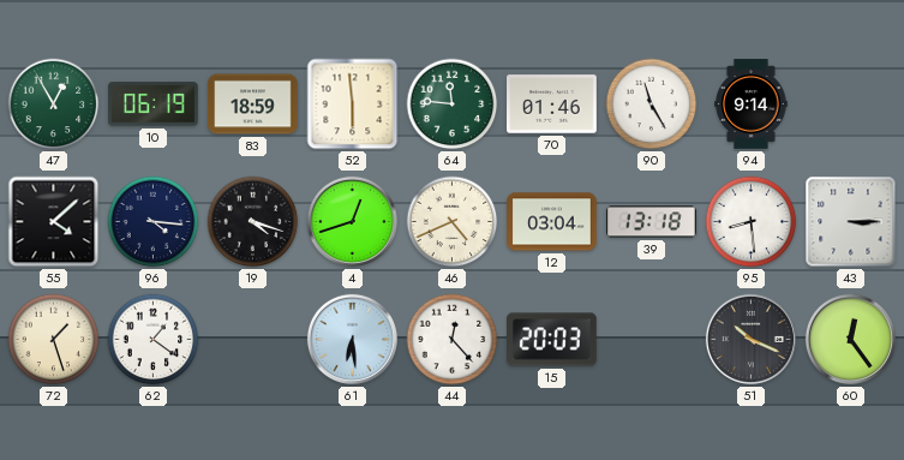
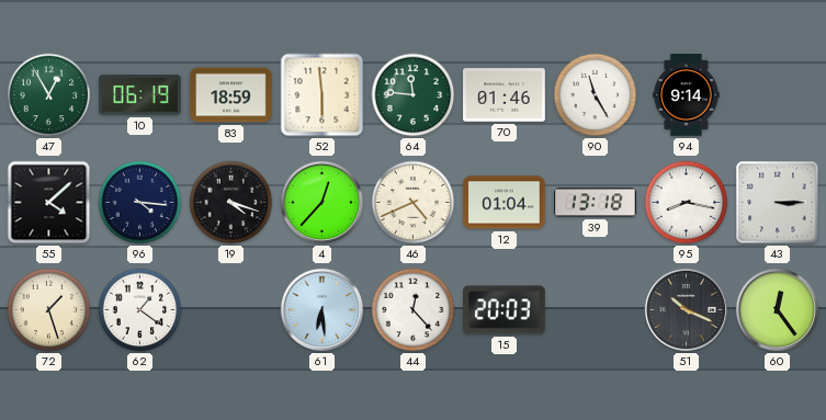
4: 12:42 -> 12:37
12: 03:04 -> 01:04
95: 8:29 -> 8:17
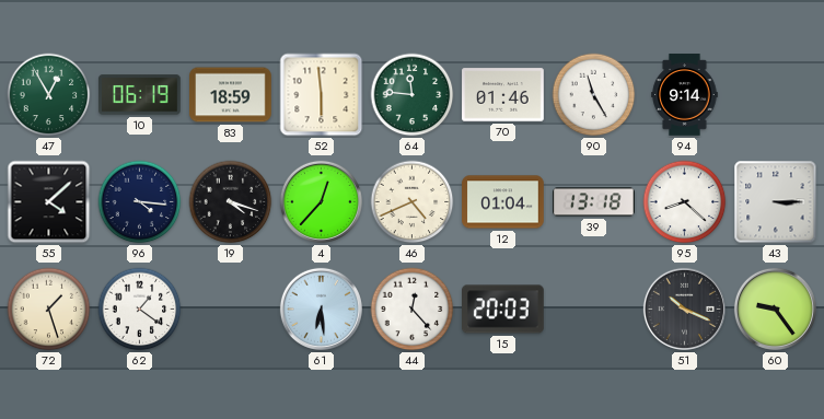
95: 8:17 -> 8:22
60: 12:24 -> 9:24
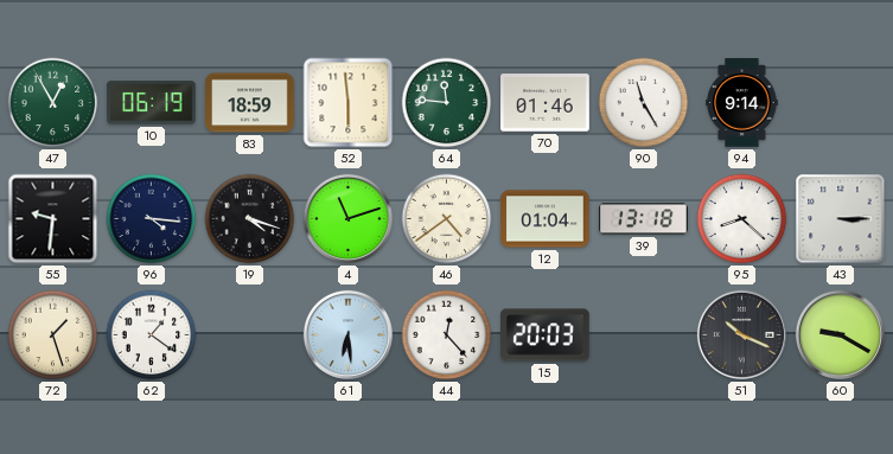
55: 4:08 -> 9:31
4: 12:37 -> 11:12
46: 4:41 -> 4:39
60: 9:24 -> 9:20
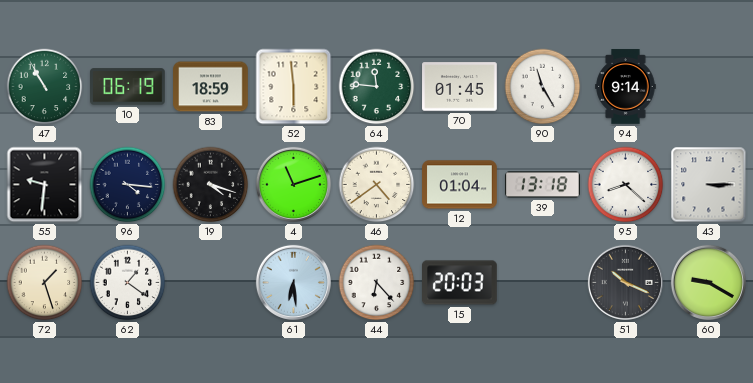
47: 12:55 -> 10:55
70: 01:46 -> 01:45
44: 12:23 -> 6:23
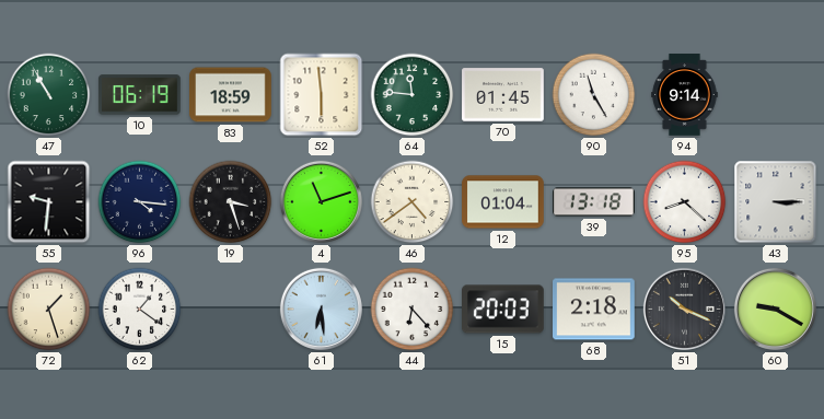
19: 4:18 -> 3:27
68: none -> 2:18
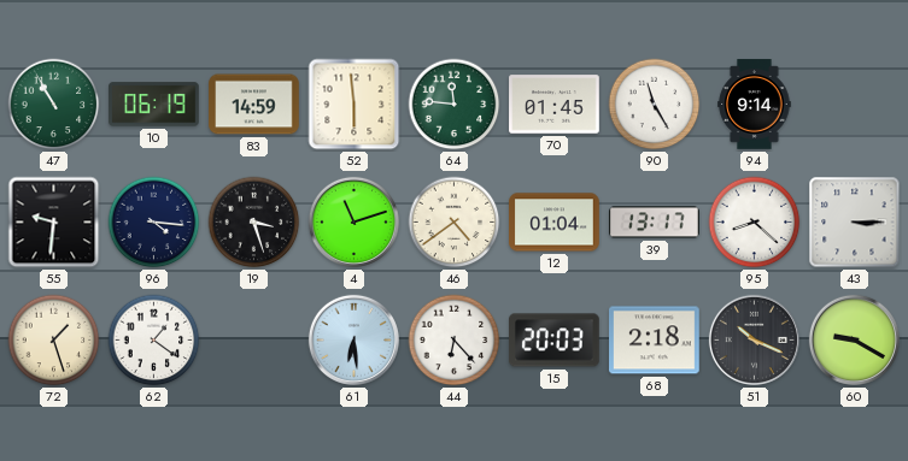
83: 18:59 -> 14:59
39: 13:18 -> 13:17
